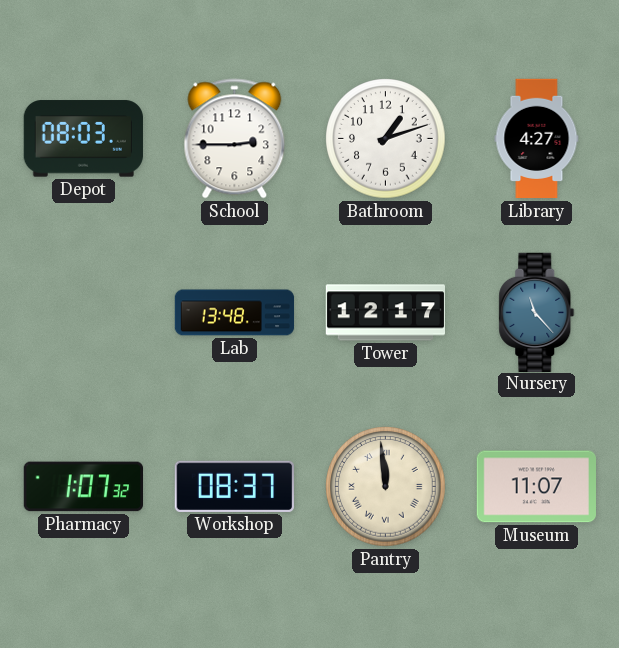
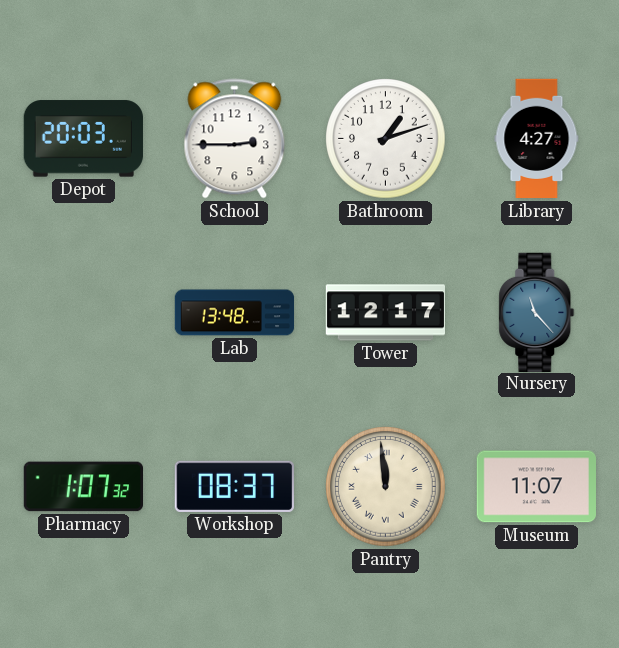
Depot: 08:03 -> 20:03
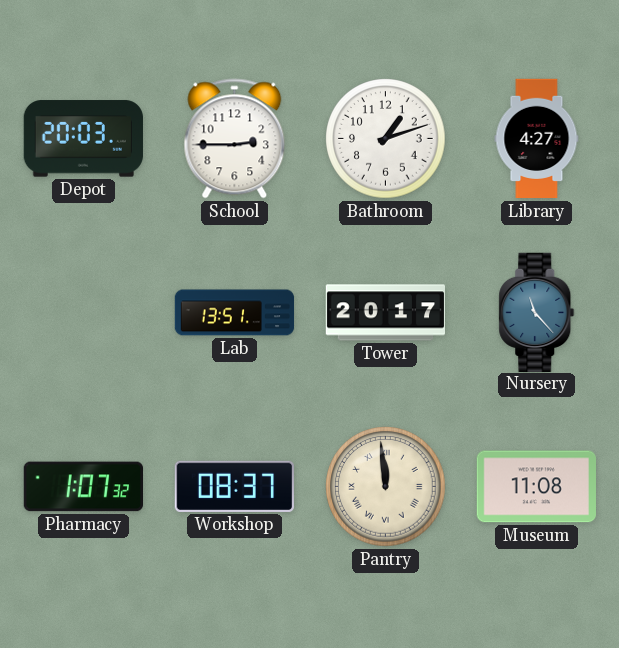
Lab: 13:48 -> 13:51
Tower: 12:17 -> 20:17
Museum: 11:07 -> 11:08
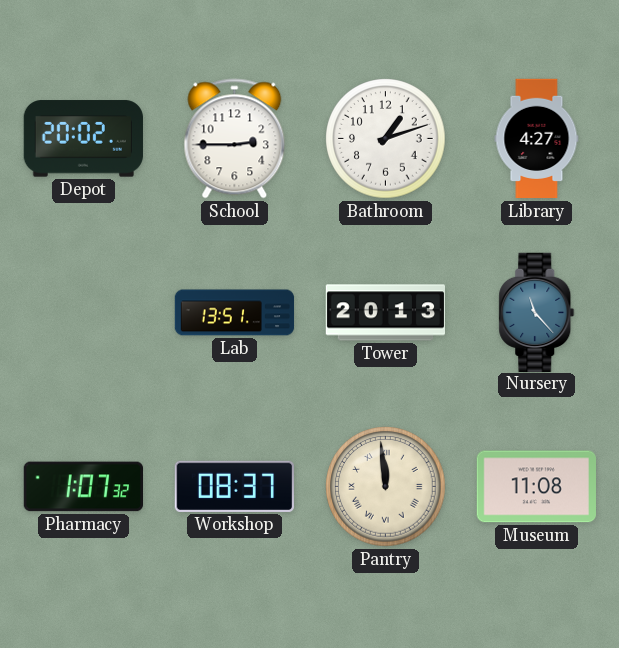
Depot: 20:03 -> 20:02
Tower: 20:17 -> 20:13
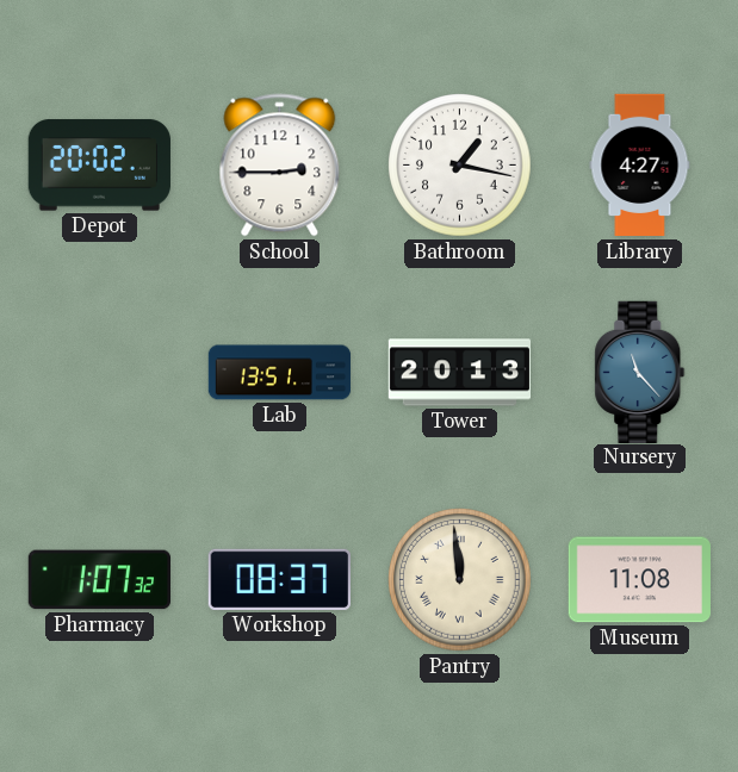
Bathroom: 1:12 -> 1:17
